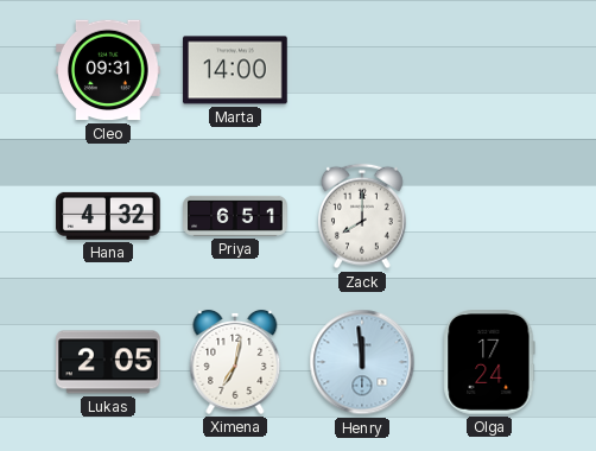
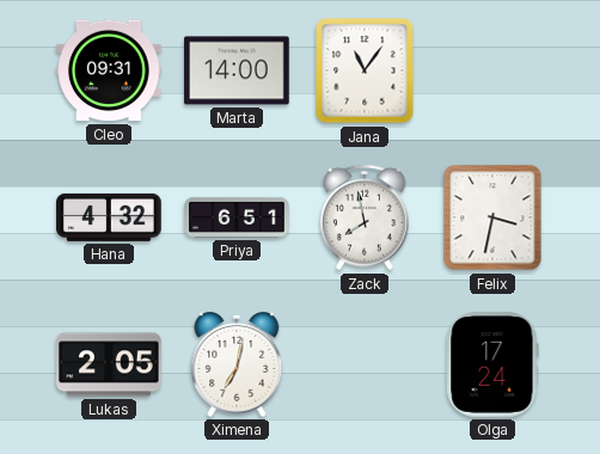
Jana: none -> 11:06
Zack: 8:00 -> 7:58
Felix: none -> 3:32
Henry: 11:59 -> none
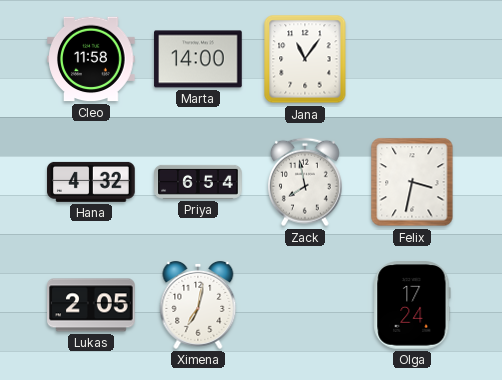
Cleo: 09:31 -> 11:58
Priya: 6:51 -> 6:54
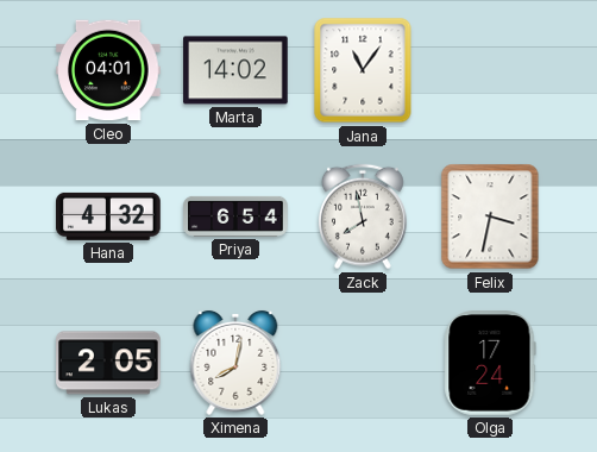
Cleo: 11:58 -> 04:01
Marta: 14:00 -> 14:02
Ximena: 7:02 -> 8:02
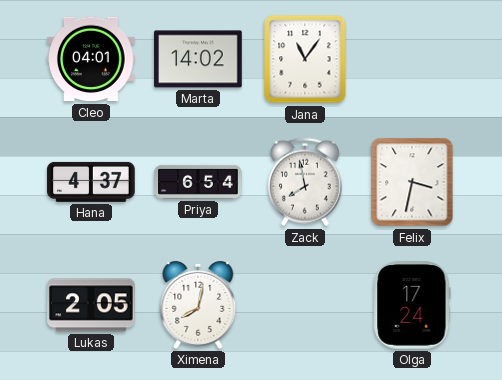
Hana: 4:32 -> 4:37
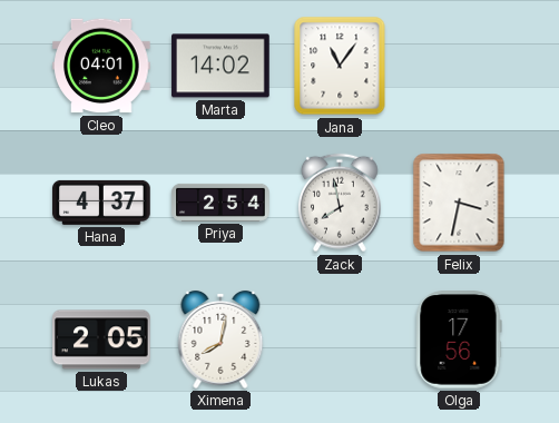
Priya: 6:54 -> 2:54
Olga: 17:24 -> 17:56
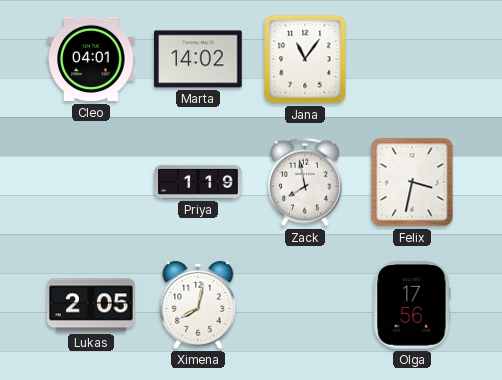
Hana: 4:37 -> none
Priya: 2:54 -> 1:19
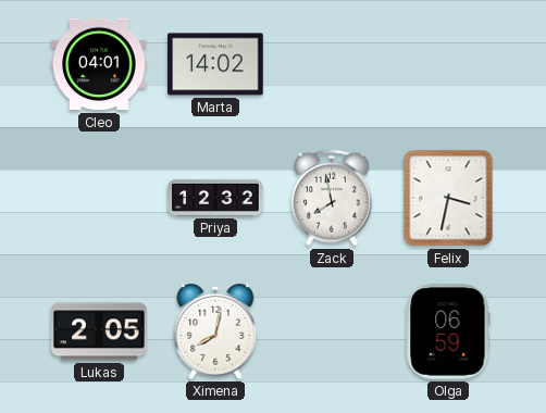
Jana: 11:06 -> none
Priya: 1:19 -> 12:32
Olga: 17:56 -> 06:59
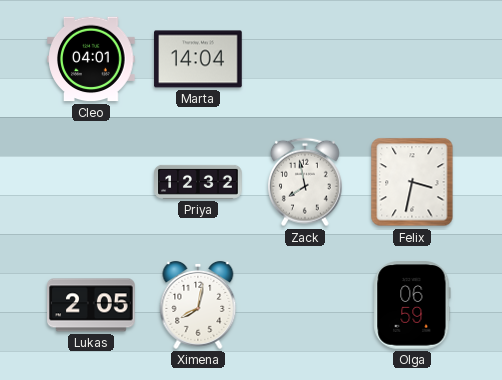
Marta: 14:02 -> 14:04
